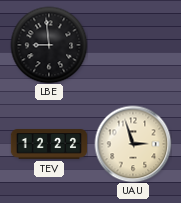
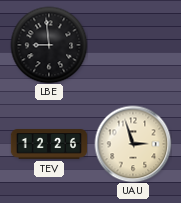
TEV: 12:22 -> 12:26
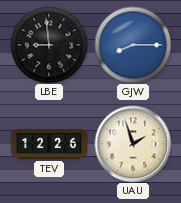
GJW: none -> 8:15
UAU: 2:57 -> 1:57
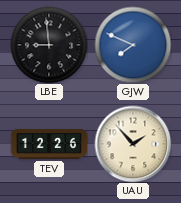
GJW: 8:15 -> 7:49
UAU: 1:57 -> 1:53
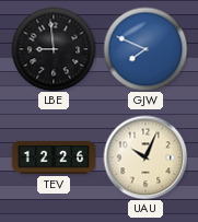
UAU: 1:53 -> 10:04
